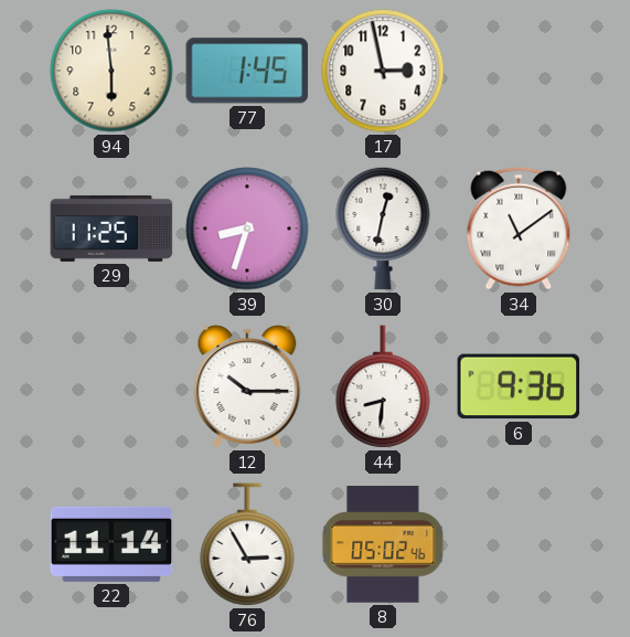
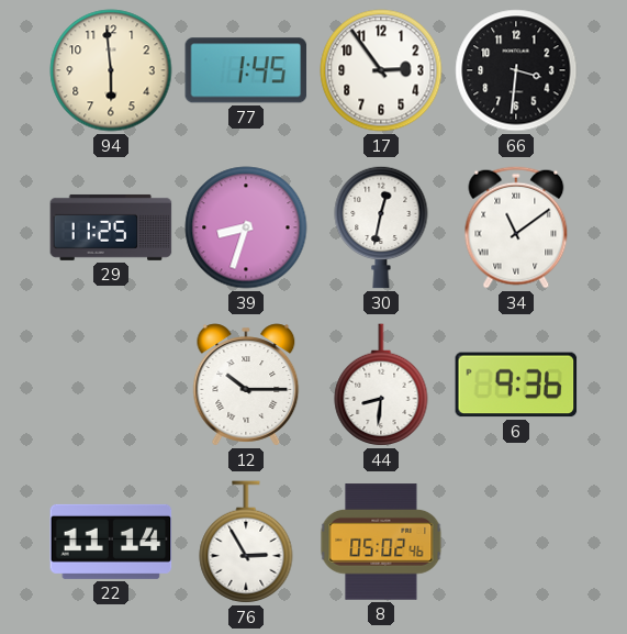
17: 2:58 -> 2:54
66: none -> 3:31
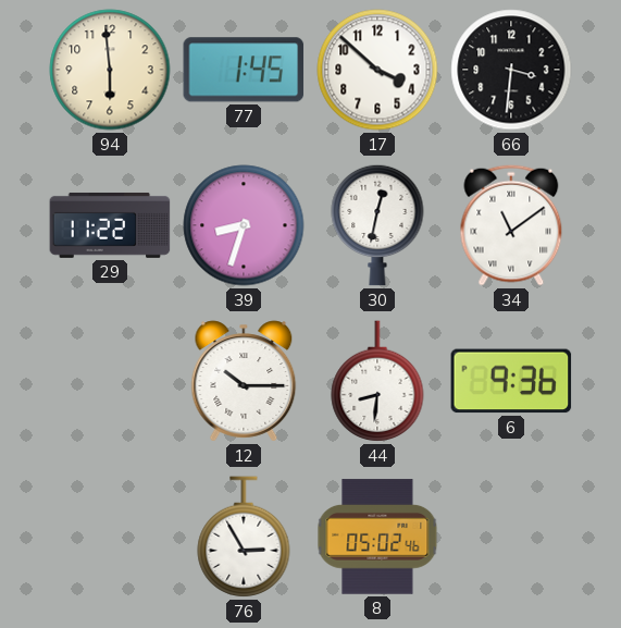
17: 2:54 -> 3:52
29: 11:25 -> 11:22
22: 11:14 -> none
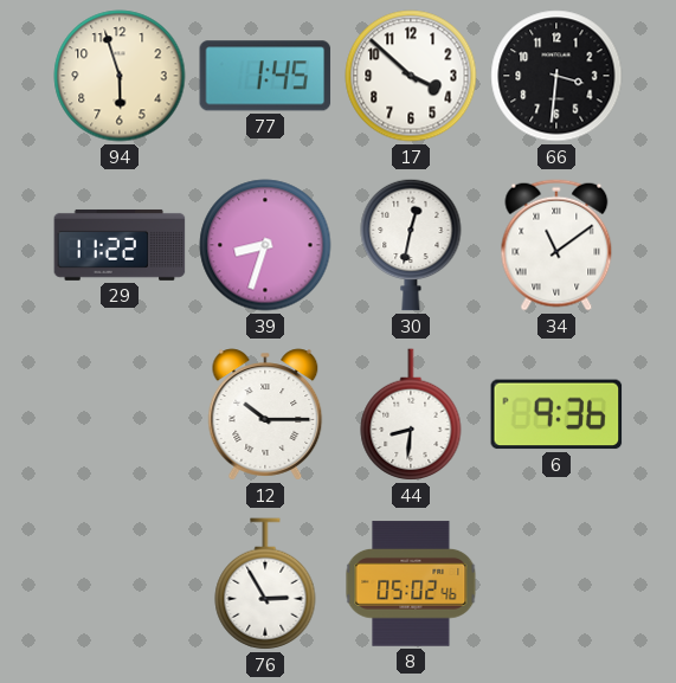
94: 5:59 -> 5:57
